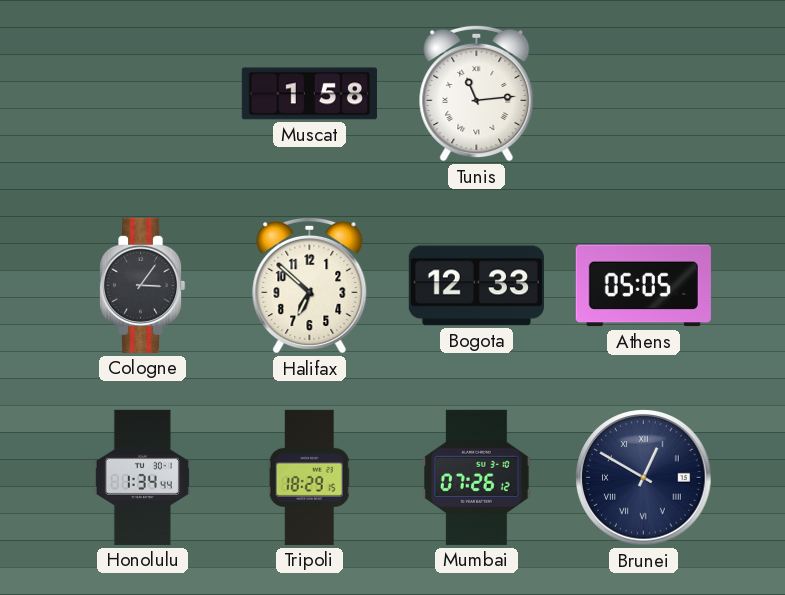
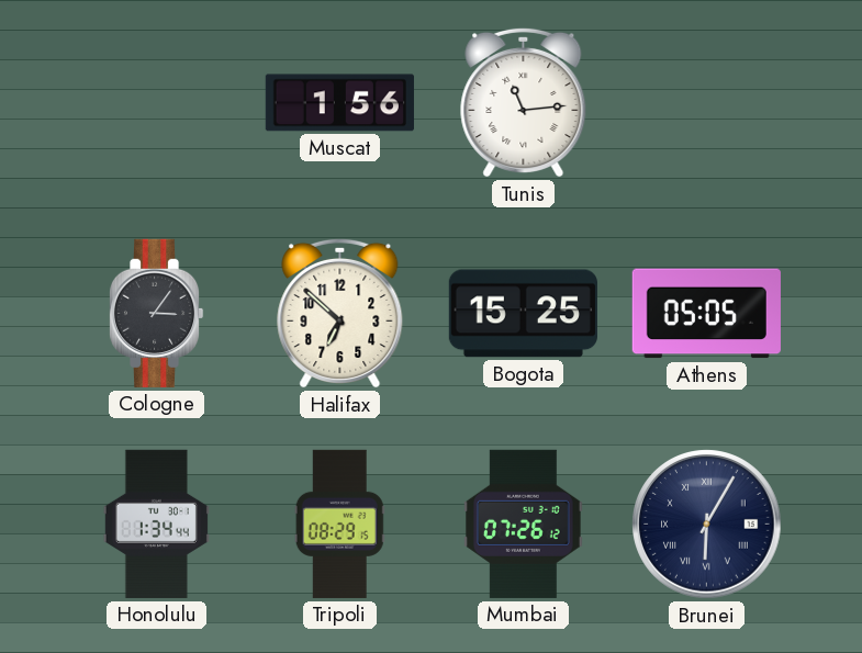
Muscat: 1:58 -> 1:56
Bogota: 12:33 -> 15:25
Tripoli: 18:29 -> 08:29
Brunei: 12:50 -> 6:05
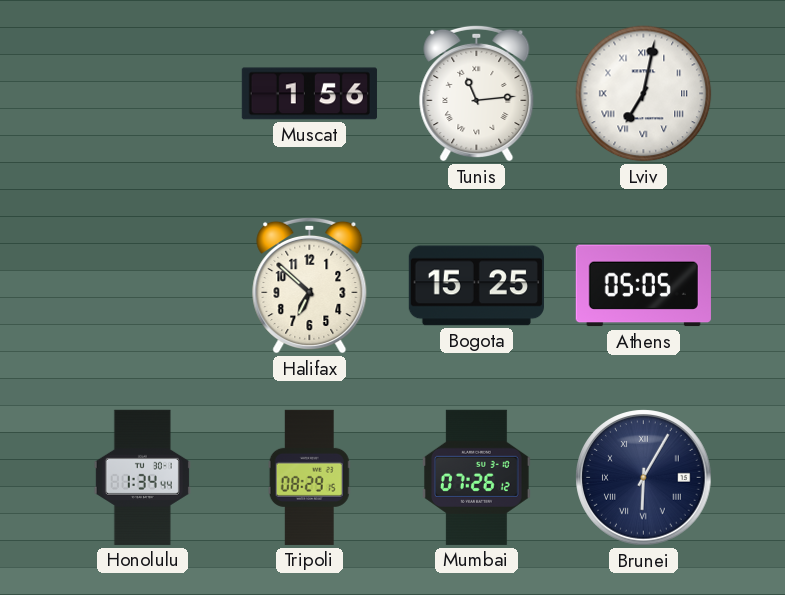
Lviv: none -> 7:02
Cologne: 3:06 -> none
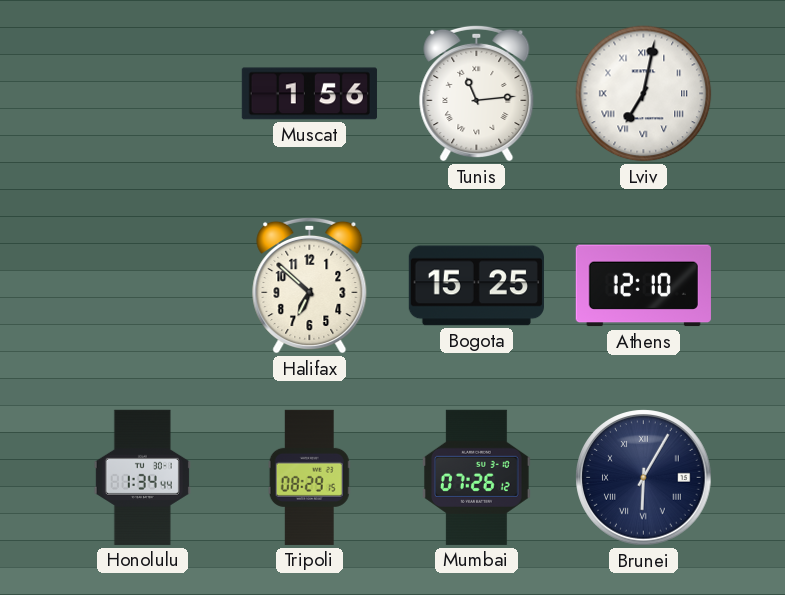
Athens: 05:05 -> 12:10
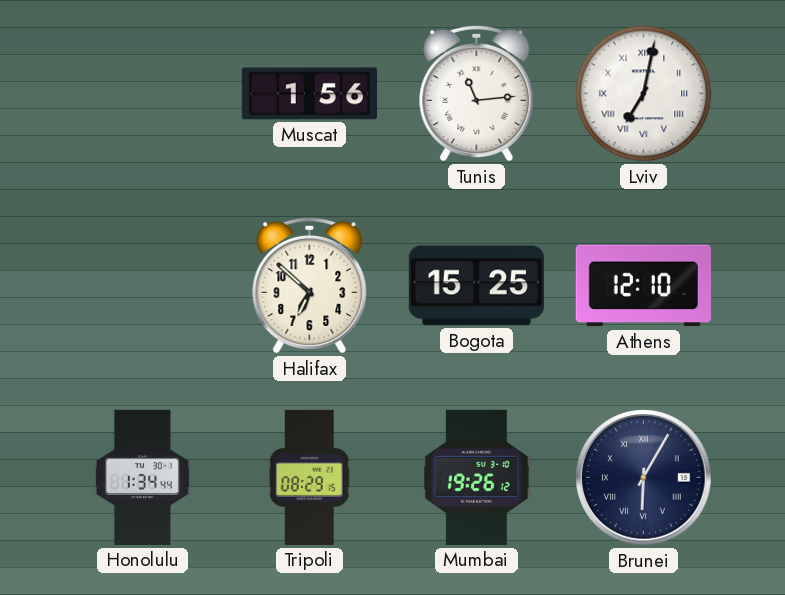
Mumbai: 07:26 -> 19:26
